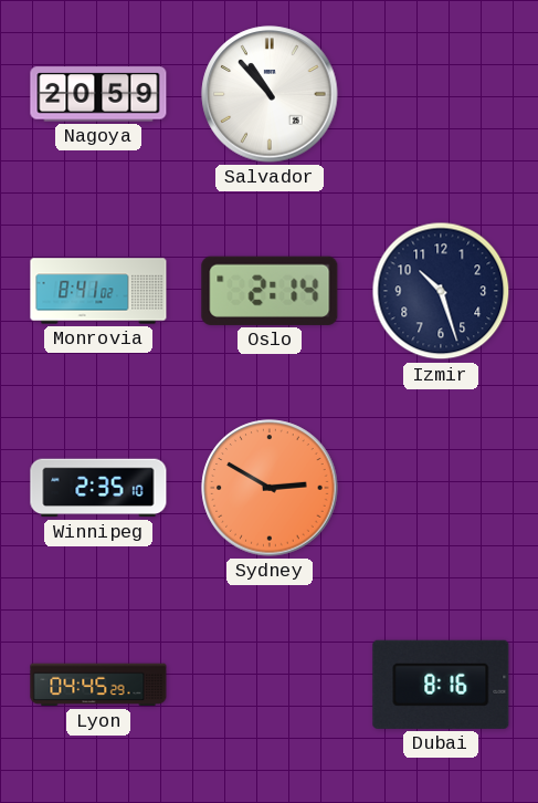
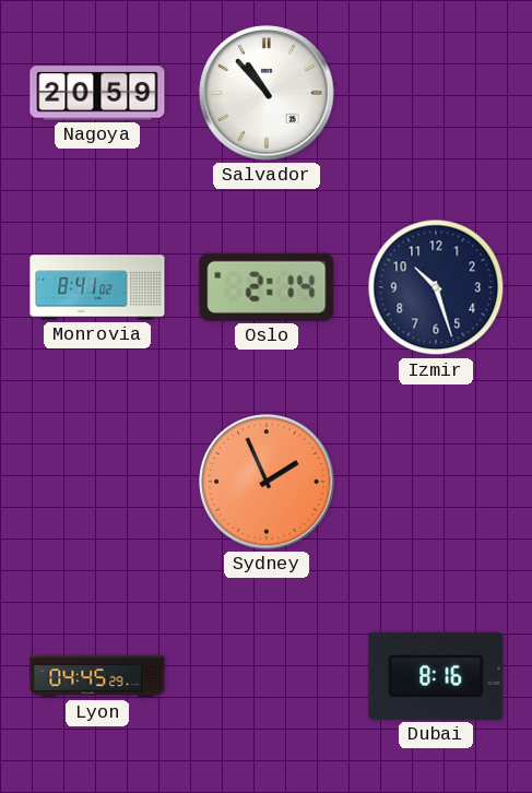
Winnipeg: 2:35 -> none
Sydney: 2:50 -> 1:56
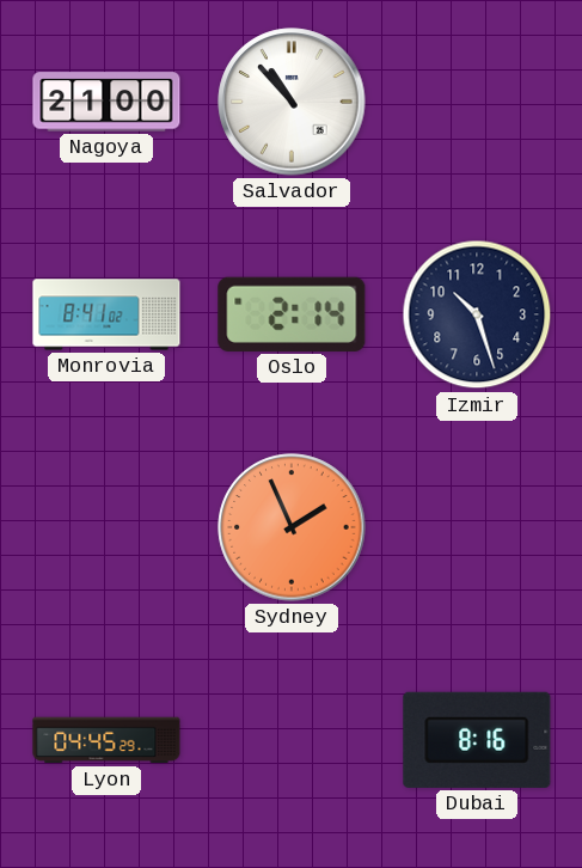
Nagoya: 20:59 -> 21:00
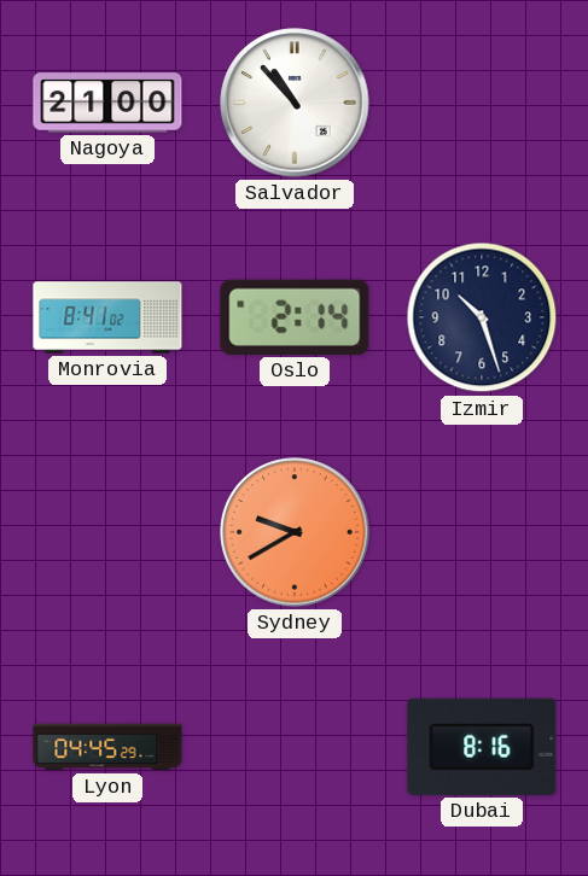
Sydney: 1:56 -> 9:40
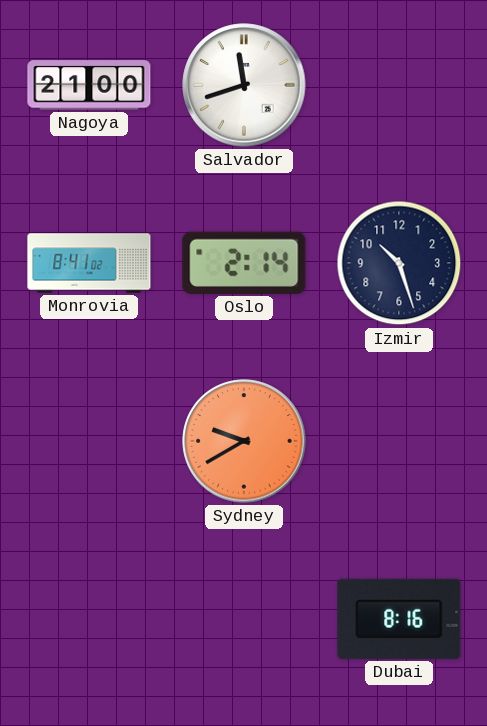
Salvador: 10:53 -> 11:42
Lyon: 04:45 -> none
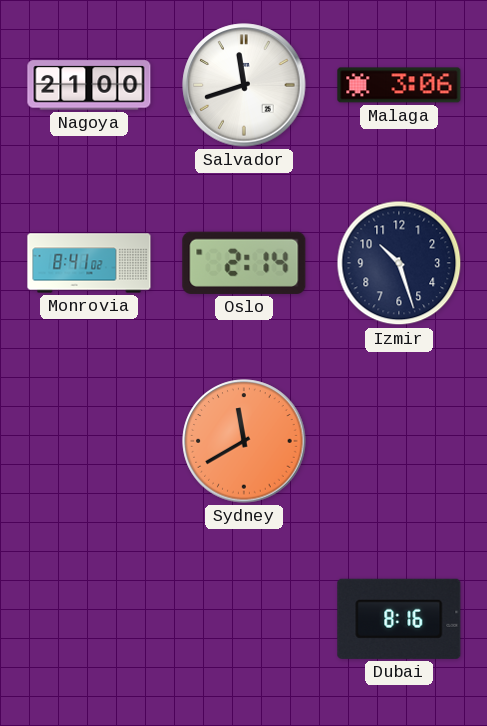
Malaga: none -> 3:06
Sydney: 9:40 -> 11:40
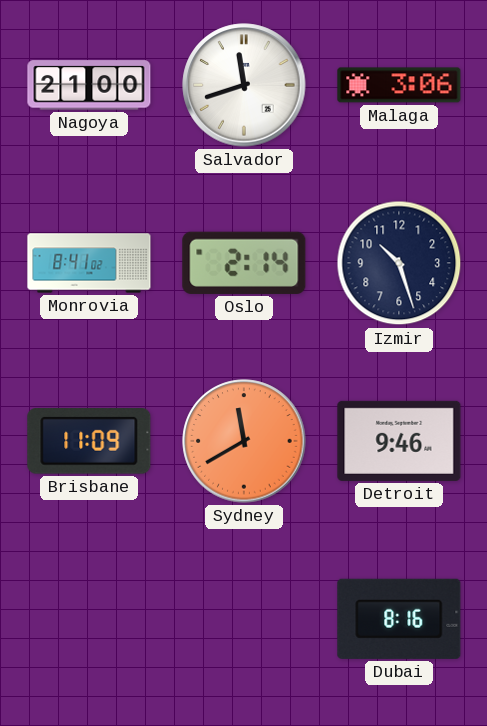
Brisbane: none -> 11:09
Detroit: none -> 9:46
